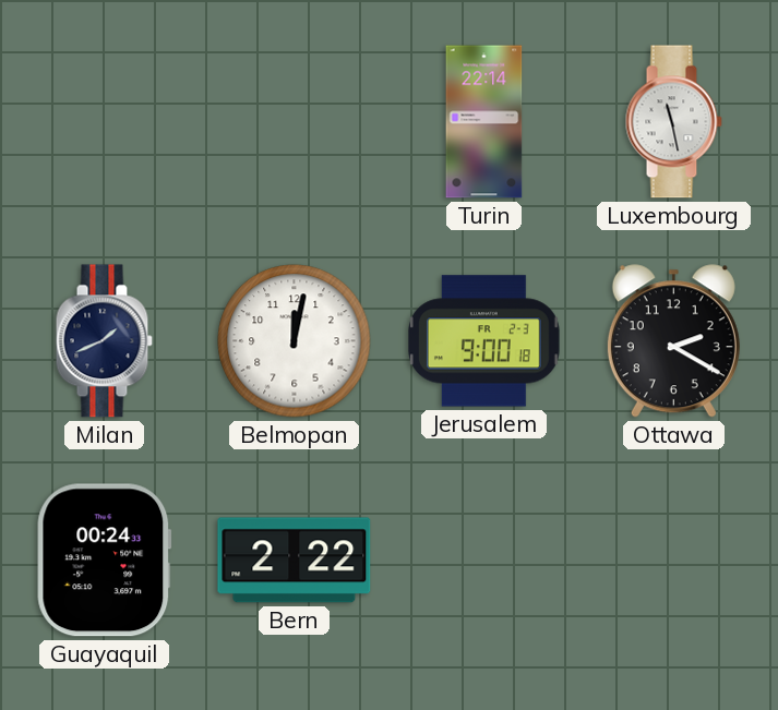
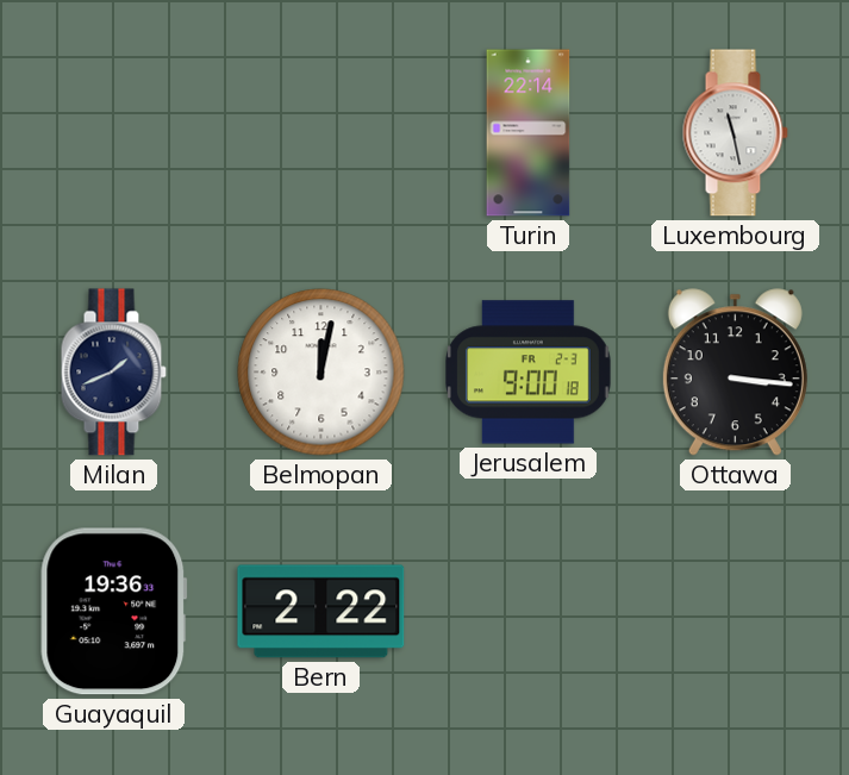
Ottawa: 2:20 -> 3:16
Guayaquil: 00:24 -> 19:36
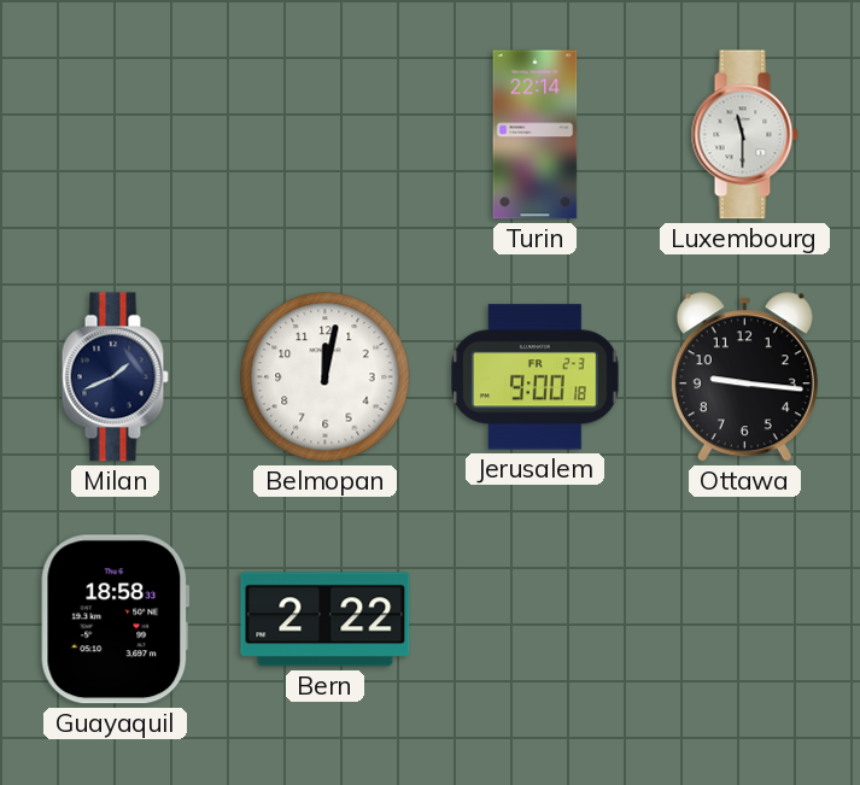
Luxembourg: 11:28 -> 11:30
Ottawa: 3:16 -> 9:16
Guayaquil: 19:36 -> 18:58
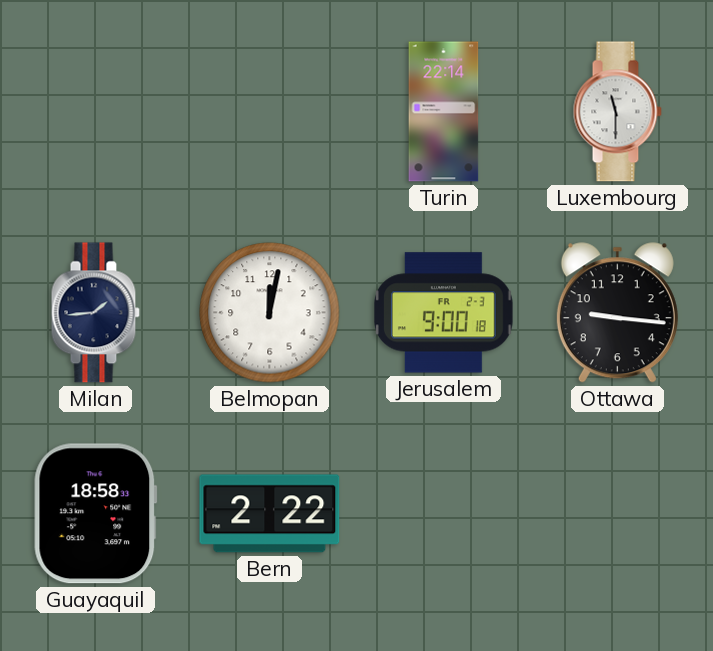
Milan: 1:41 -> 1:44
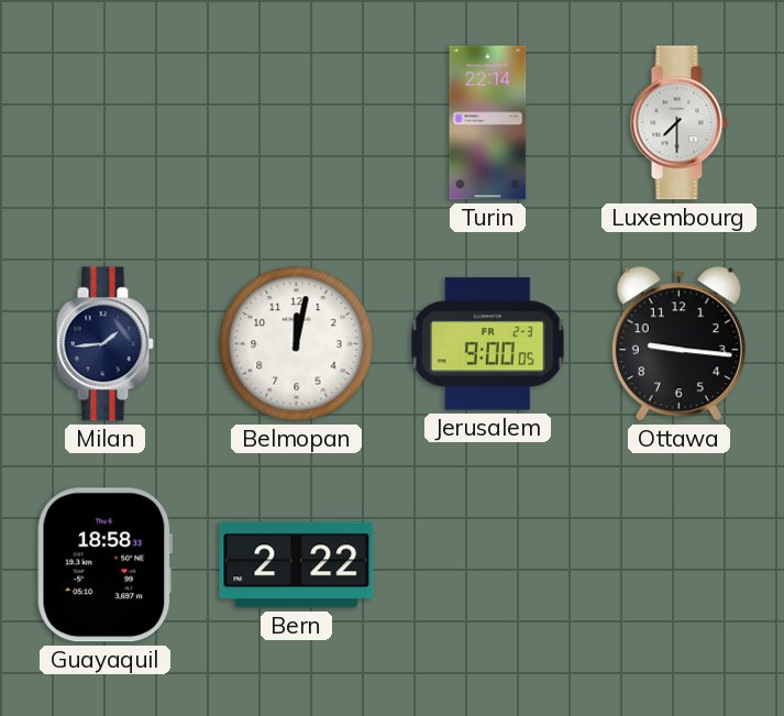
Luxembourg: 11:30 -> 7:30
Jerusalem: 9:00:18 -> 9:00:05
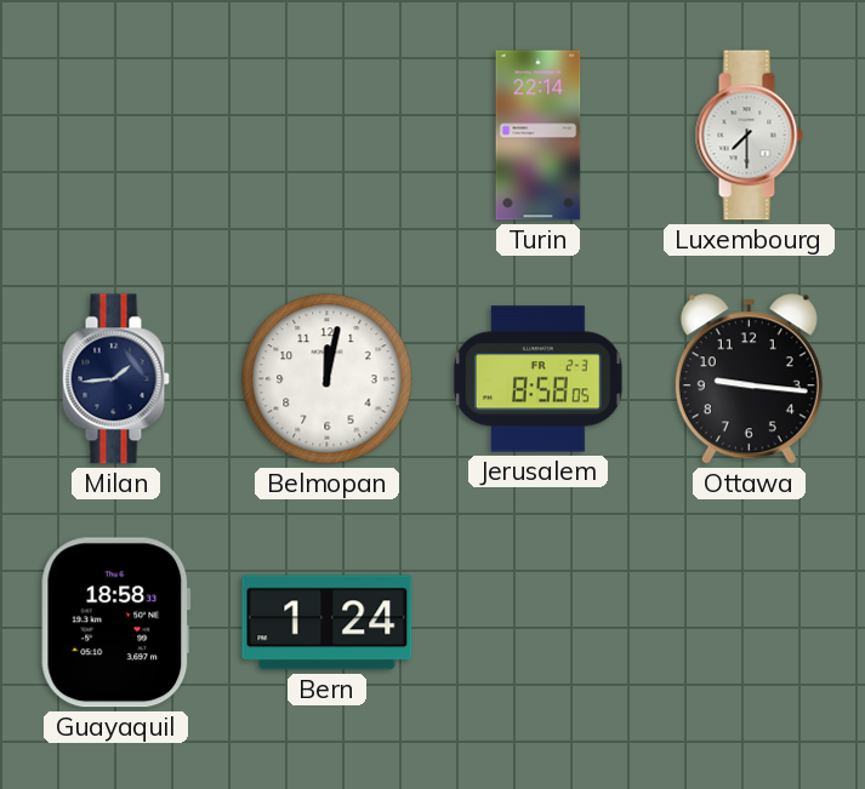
Jerusalem: 9:00 -> 8:58
Bern: 2:22 -> 1:24
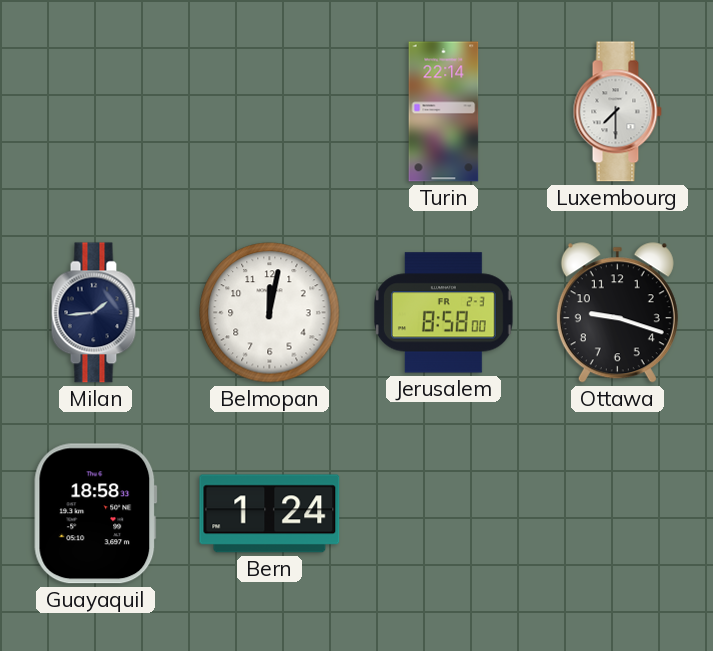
Jerusalem: 8:58:05 -> 8:58:00
Ottawa: 9:16 -> 9:18
